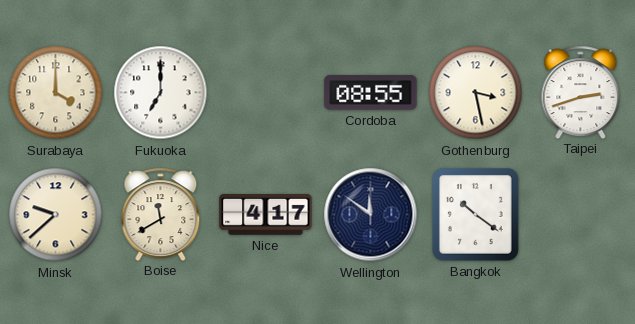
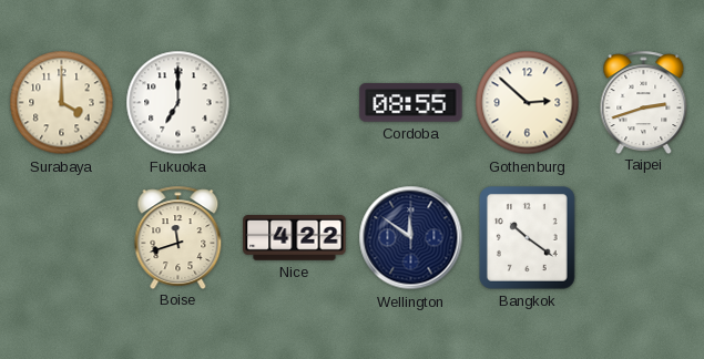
Gothenburg: 3:28 -> 2:52
Minsk: 9:38 -> none
Boise: 11:40 -> 11:42
Nice: 4:17 -> 4:22
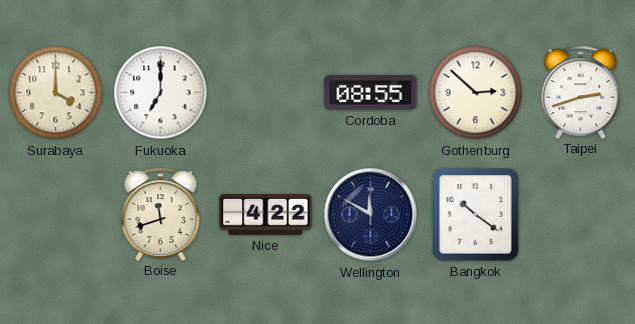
Wellington: 11:51 -> 11:50
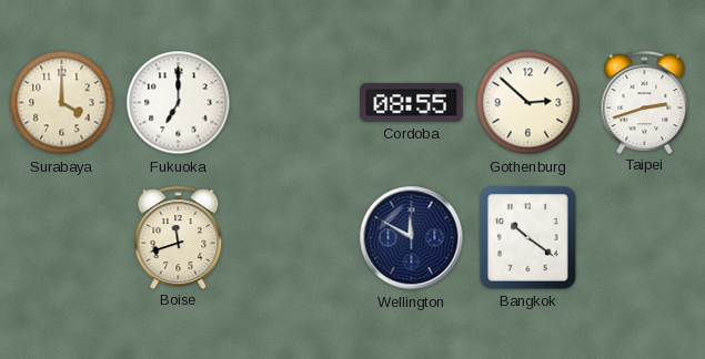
Nice: 4:22 -> none
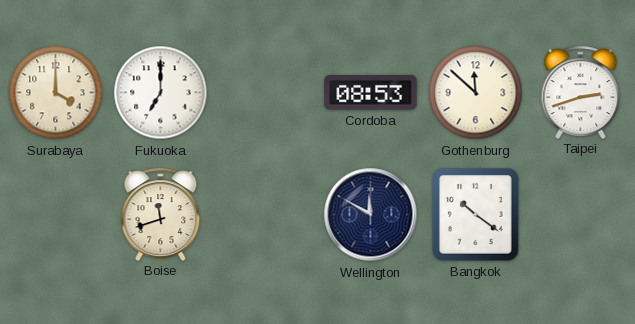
Cordoba: 08:55 -> 08:53
Gothenburg: 2:52 -> 11:52
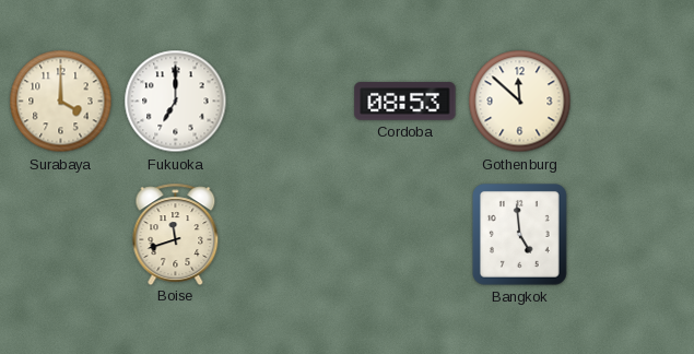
Taipei: 2:42 -> none
Wellington: 11:50 -> none
Bangkok: 10:21 -> 4:59
